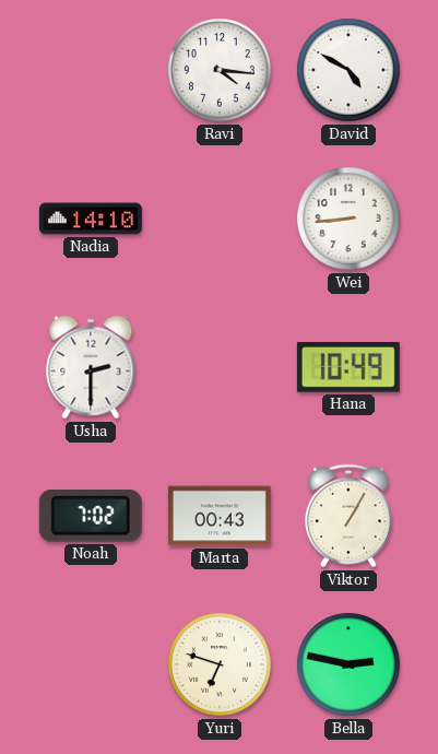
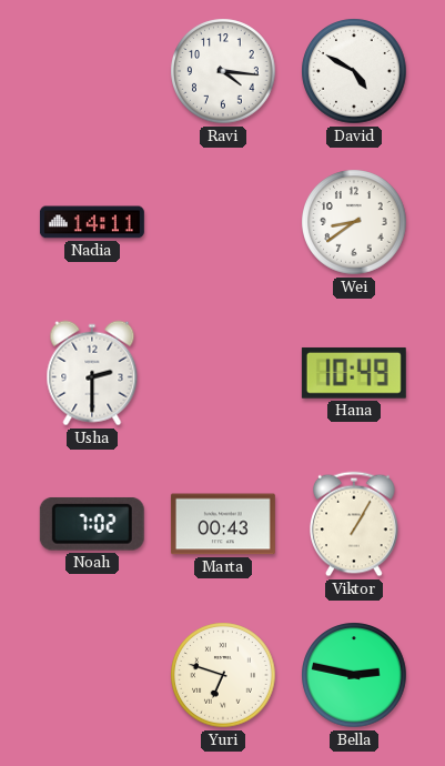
Nadia: 14:10 -> 14:11
Wei: 8:44 -> 8:39
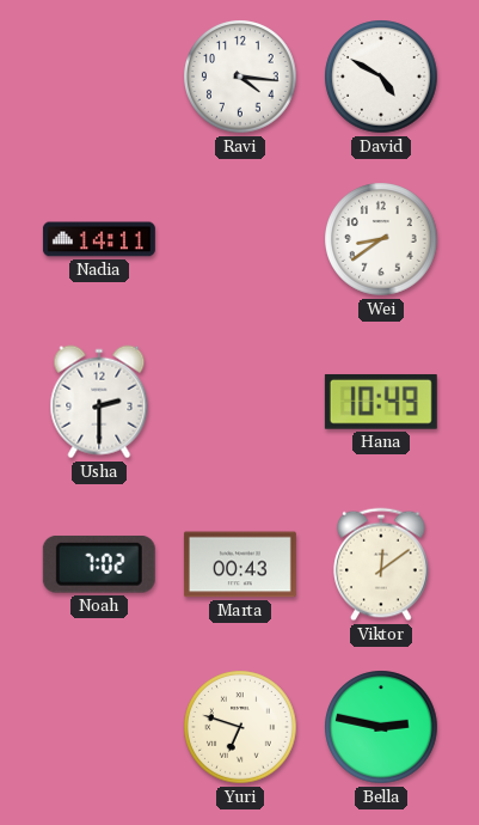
Viktor: 1:05 -> 12:09
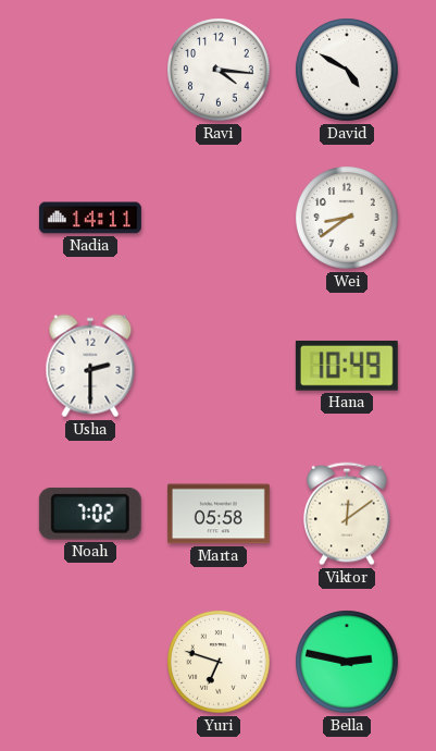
Marta: 00:43 -> 05:58
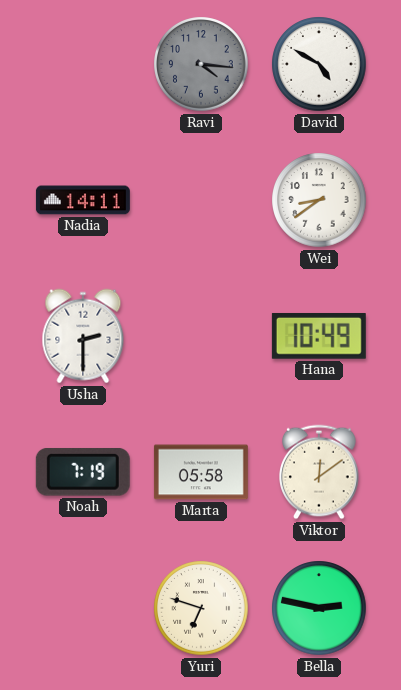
Ravi dial: white -> grey
Noah: 7:02 -> 7:19
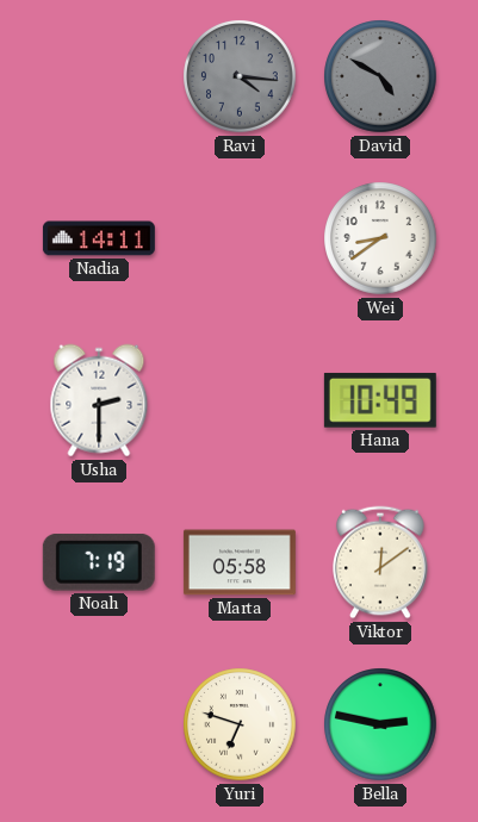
David dial: white -> grey
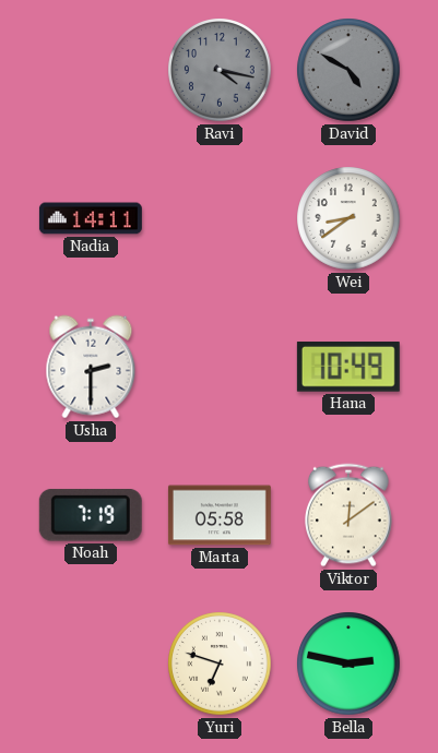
Ravi: 4:16 -> 4:17
